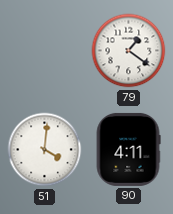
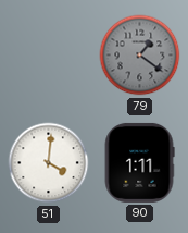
79 dial: white -> grey
90: 4:11 -> 1:11
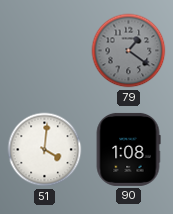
90: 1:11 -> 1:08
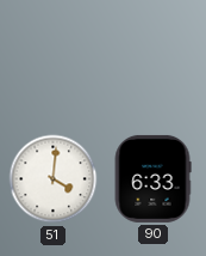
79: 1:21 -> none
90: 1:08 -> 6:33
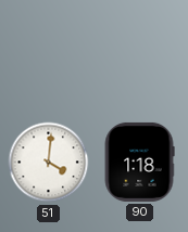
90: 6:33 -> 1:18
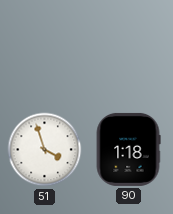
51: 4:01 -> 3:57
